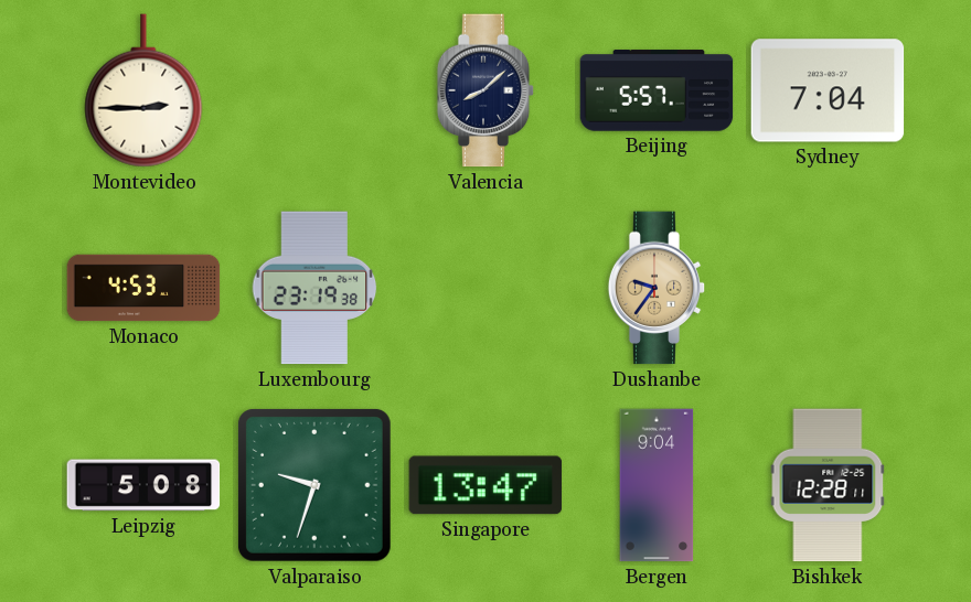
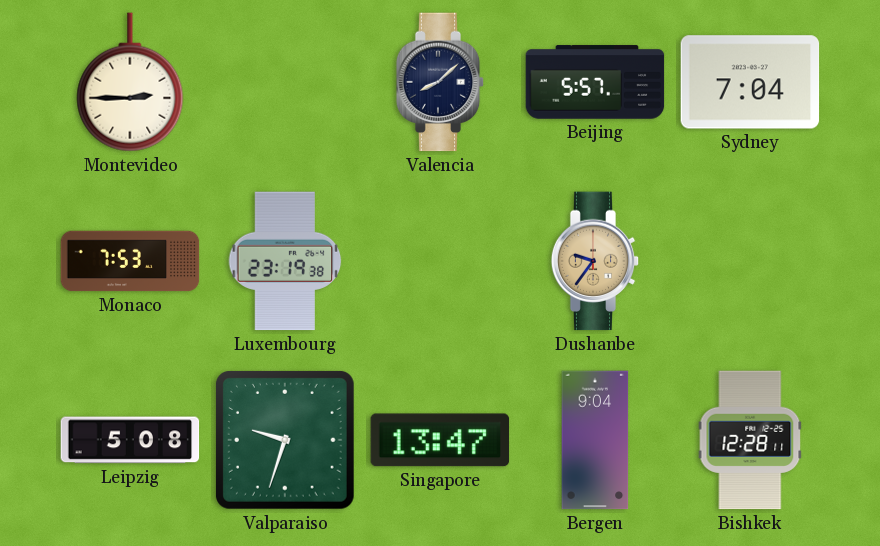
Monaco: 4:53 -> 7:53
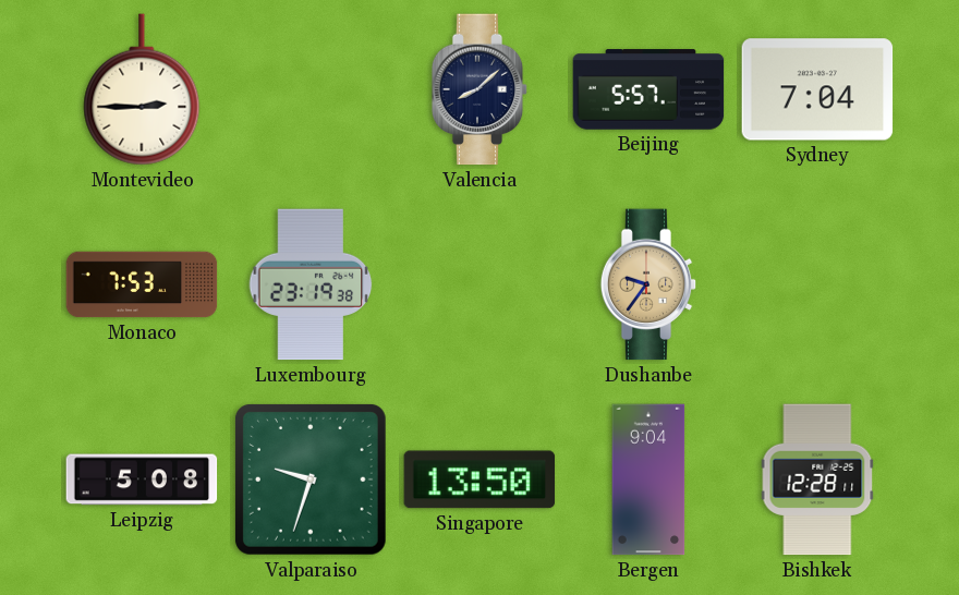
Singapore: 13:47 -> 13:50
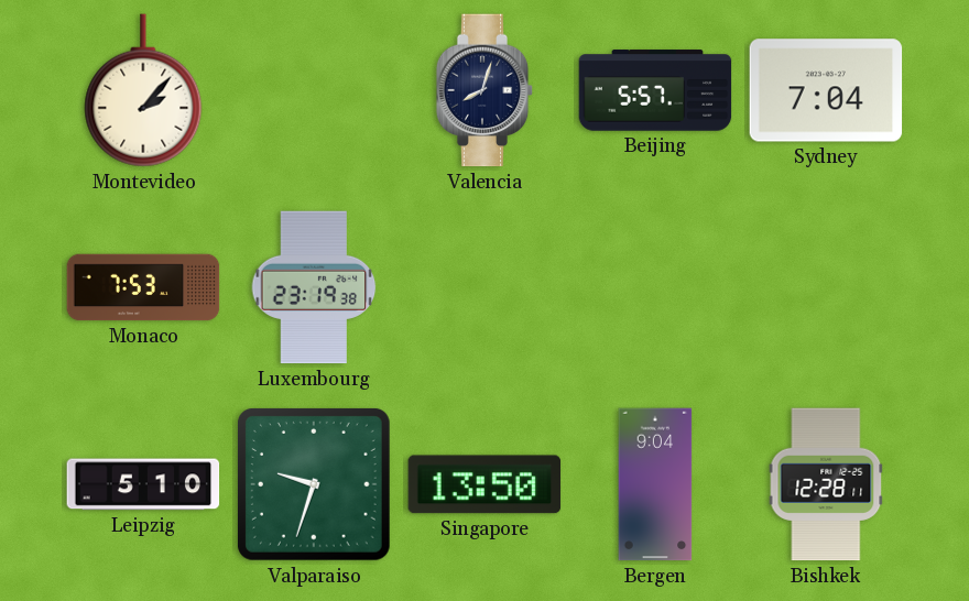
Montevideo: 2:45 -> 2:07
Valencia: 8:08 -> 8:03
Dushanbe: 9:36 -> none
Leipzig: 5:08 -> 5:10
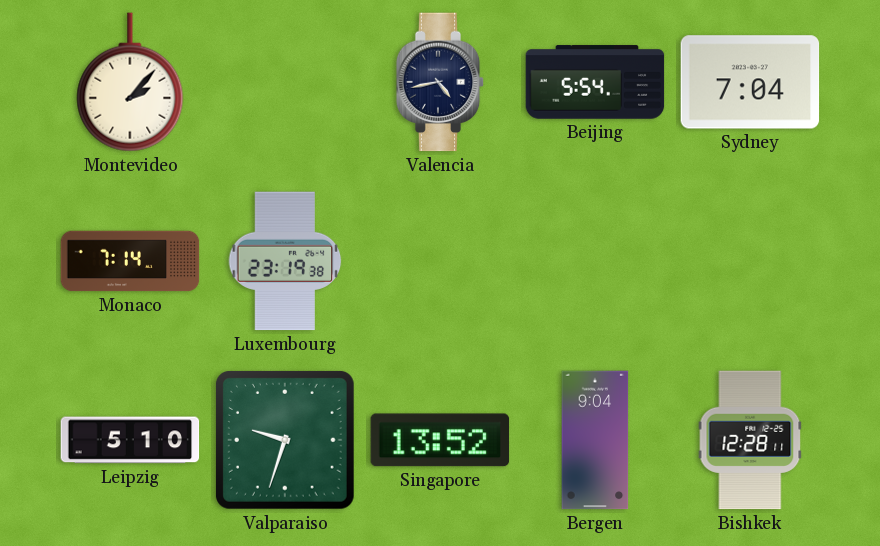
Valencia: 8:03 -> 4:43
Beijing: 5:57 -> 5:54
Monaco: 7:53 -> 7:14
Singapore: 13:50 -> 13:52
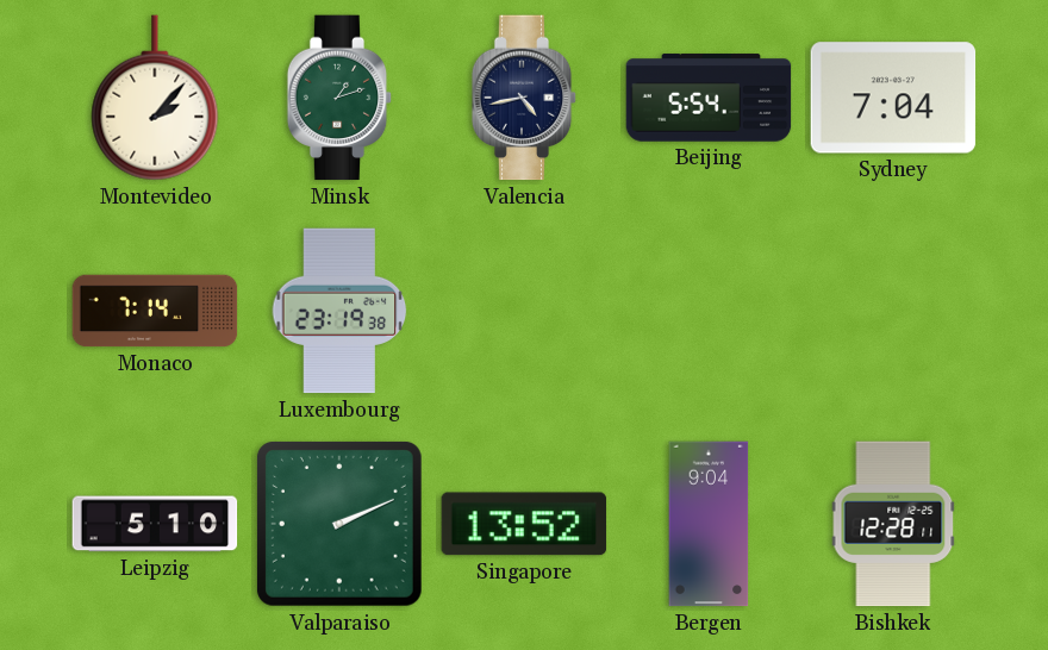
Minsk: none -> 1:12
Valparaiso: 9:33 -> 2:11
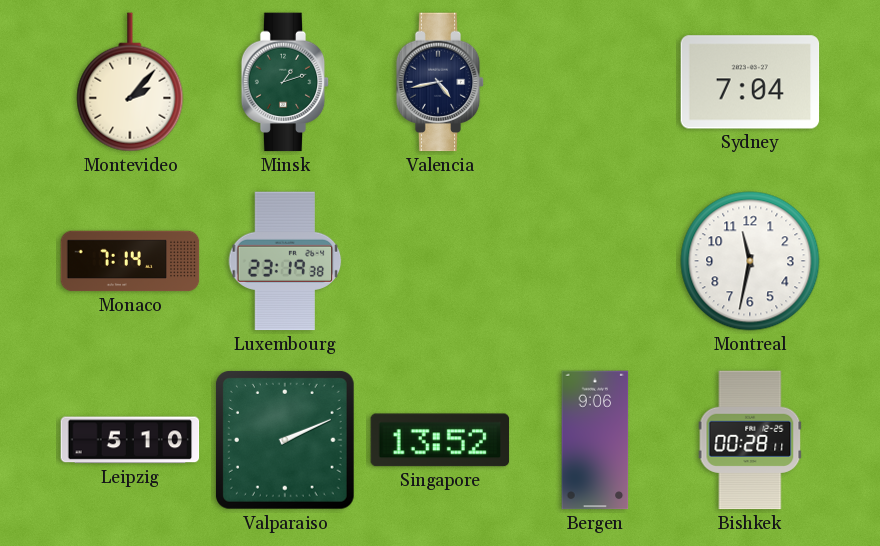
Beijing: 5:54 -> none
Montreal: none -> 11:32
Bergen: 9:04 -> 9:06
Bishkek: 12:28 -> 00:28
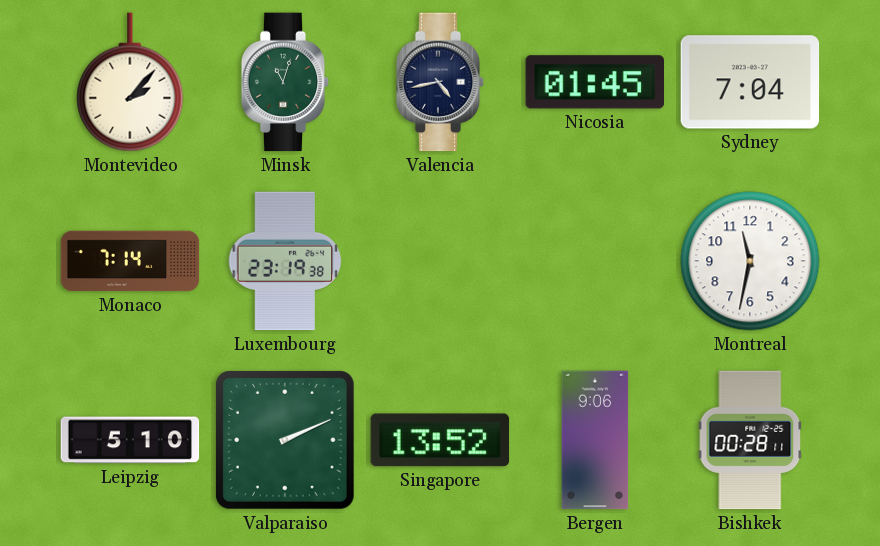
Minsk: 1:12 -> 11:03
Nicosia: none -> 01:45
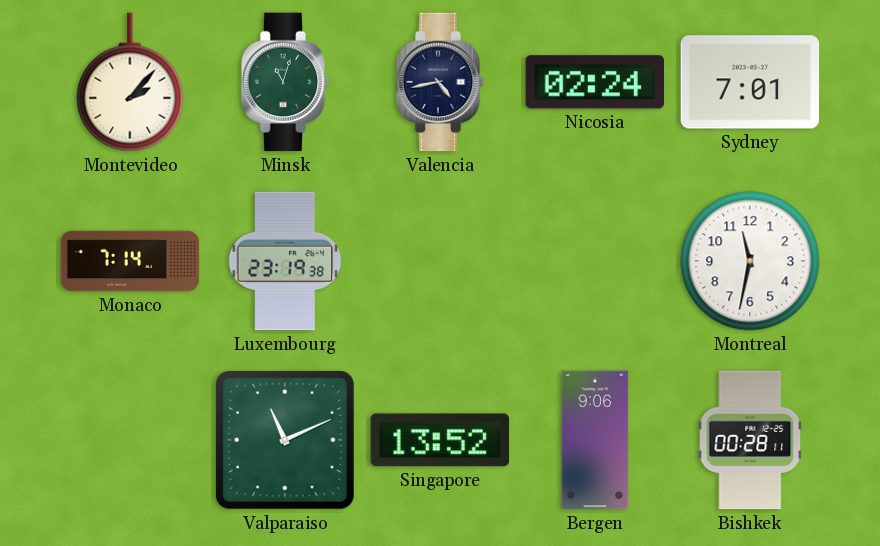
Nicosia: 01:45 -> 02:24
Sydney: 7:04 -> 7:01
Leipzig: 5:10 -> none
Valparaiso: 2:11 -> 11:11
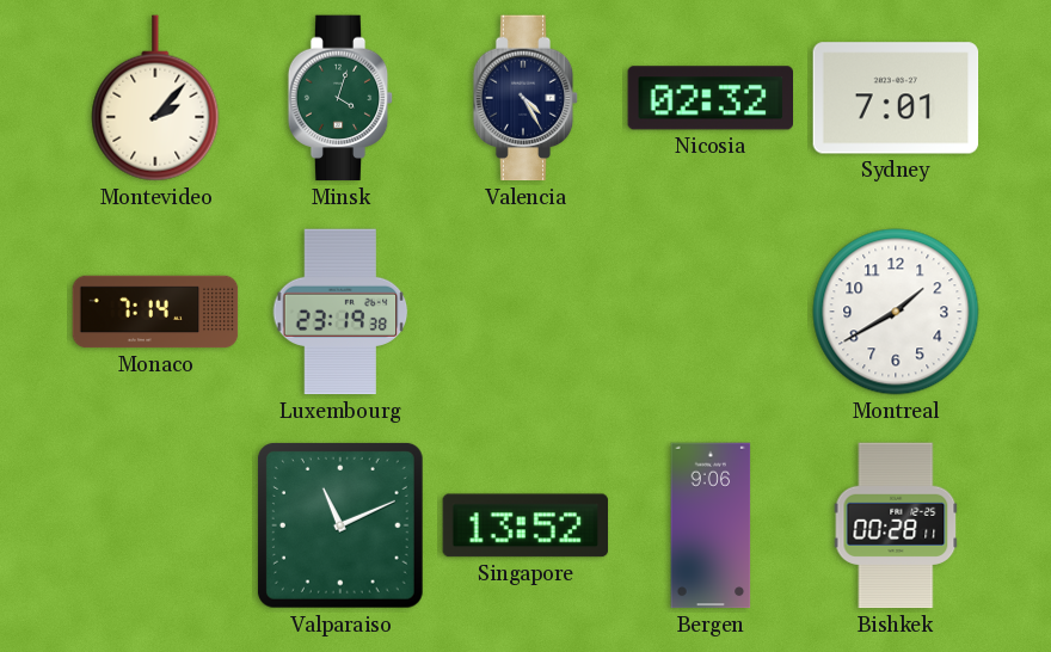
Minsk: 11:03 -> 4:03
Valencia: 4:43 -> 4:25
Nicosia: 02:24 -> 02:32
Montreal: 11:32 -> 1:40
